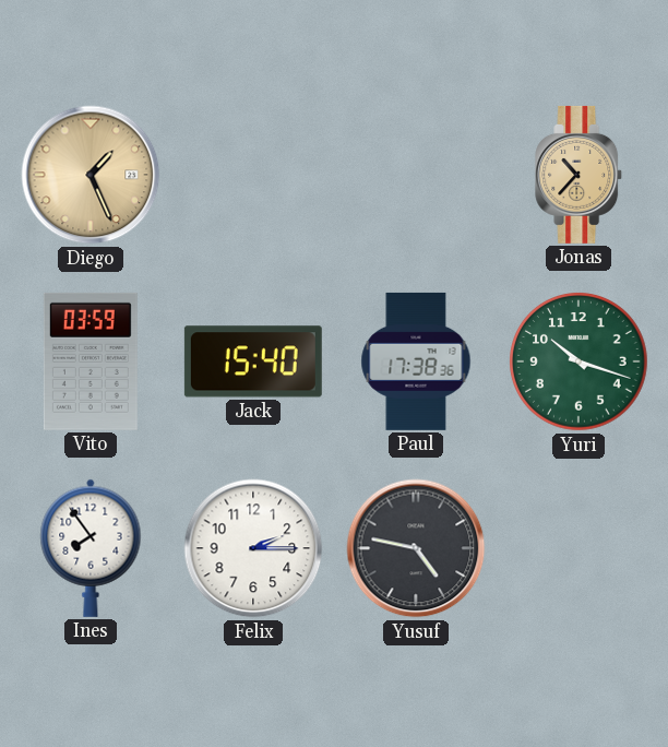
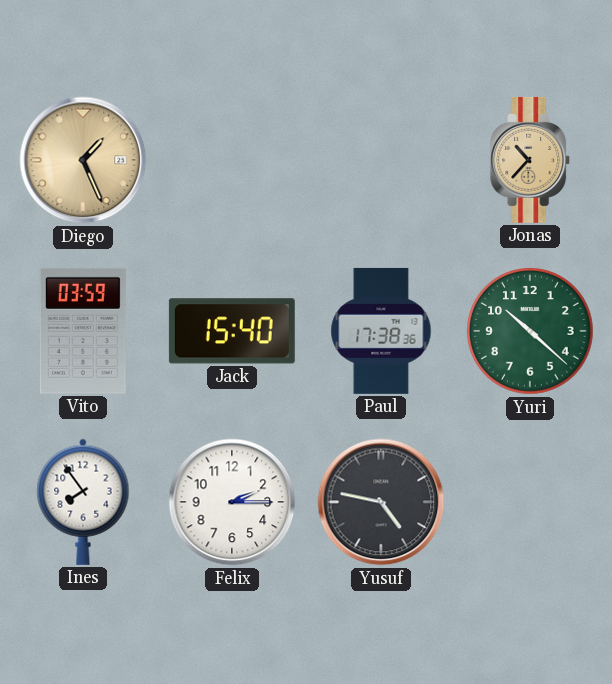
Yuri: 10:18 -> 10:22
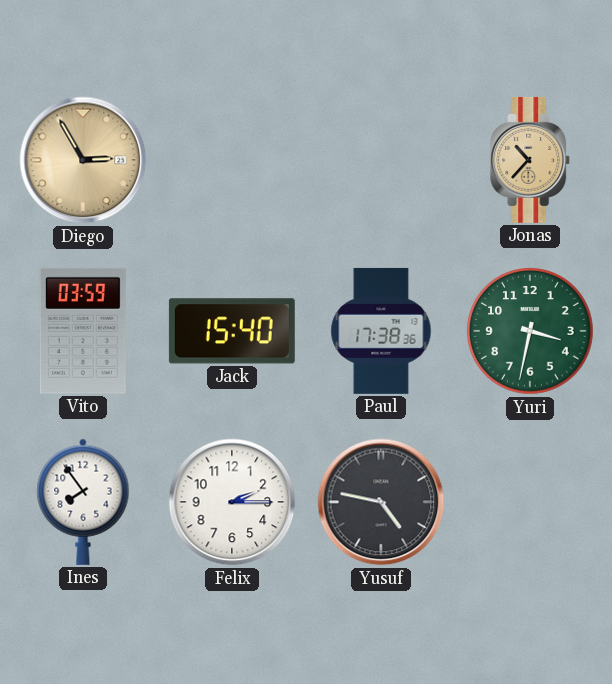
Diego: 1:26 -> 2:55
Yuri: 10:22 -> 3:32
